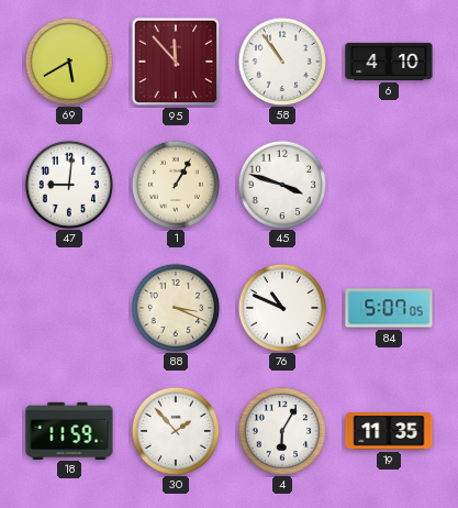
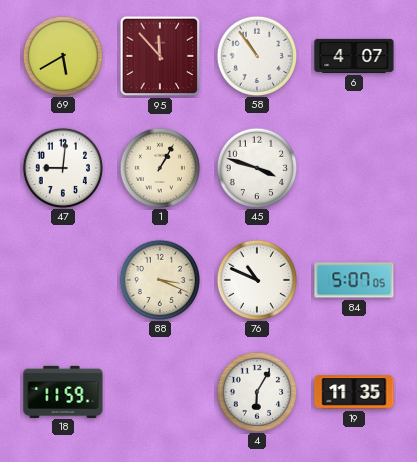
6: 4:10 -> 4:07
30: 1:53 -> none
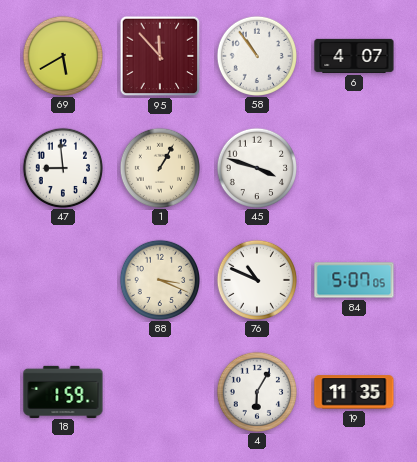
47: 9:01 -> 8:59
18: 11:59 -> 1:59
